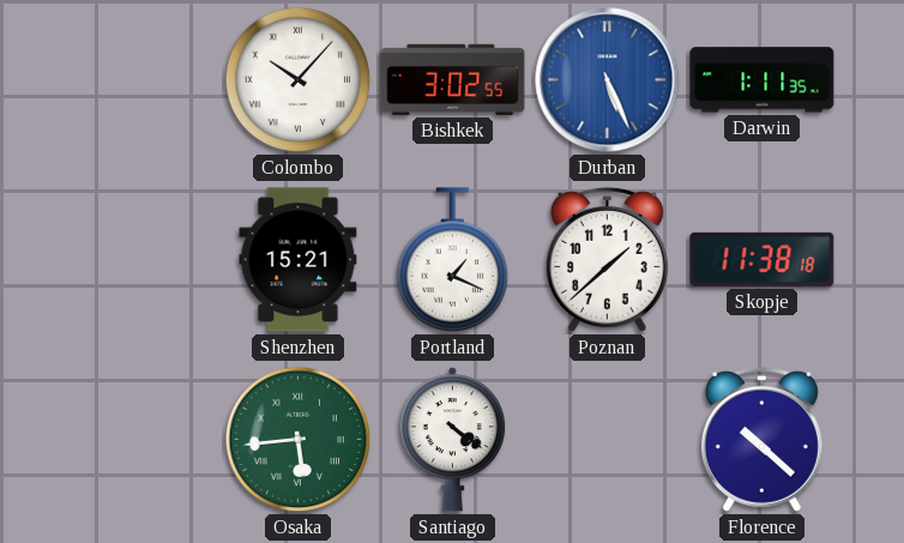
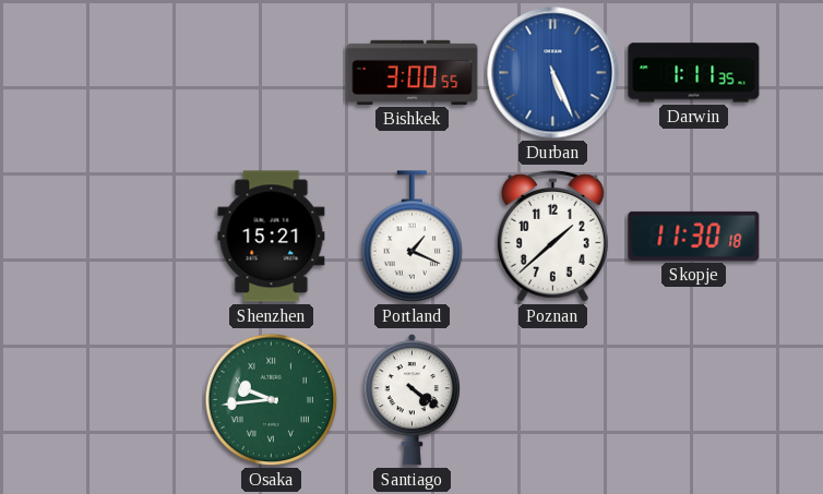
Colombo: 10:07 -> none
Bishkek: 3:02 -> 3:00
Skopje: 11:38 -> 11:30
Osaka: 5:44 -> 9:44
Florence: 10:22 -> none
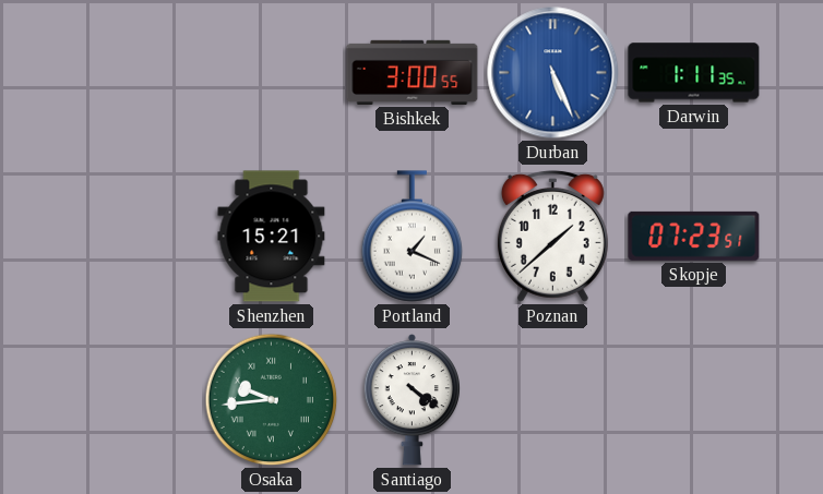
Skopje: 11:30 -> 07:23
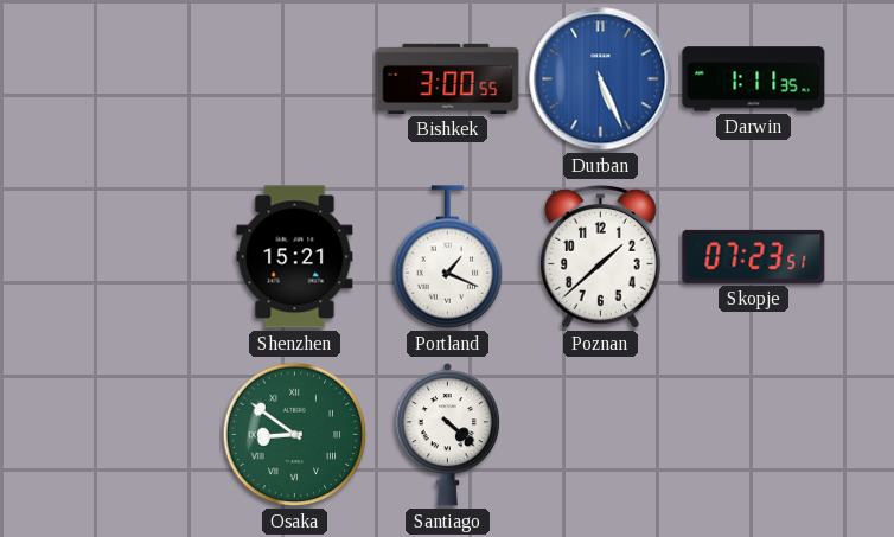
Osaka: 9:44 -> 8:51
Santiago: 4:21 -> 4:22
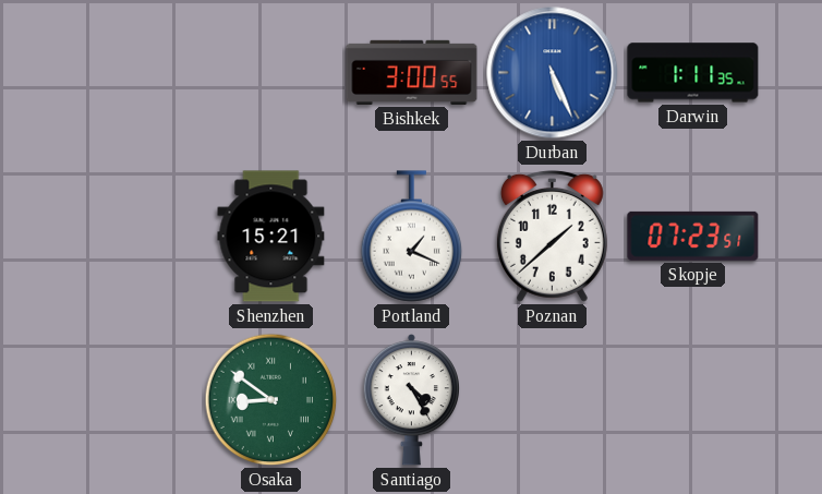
Santiago: 4:22 -> 4:25
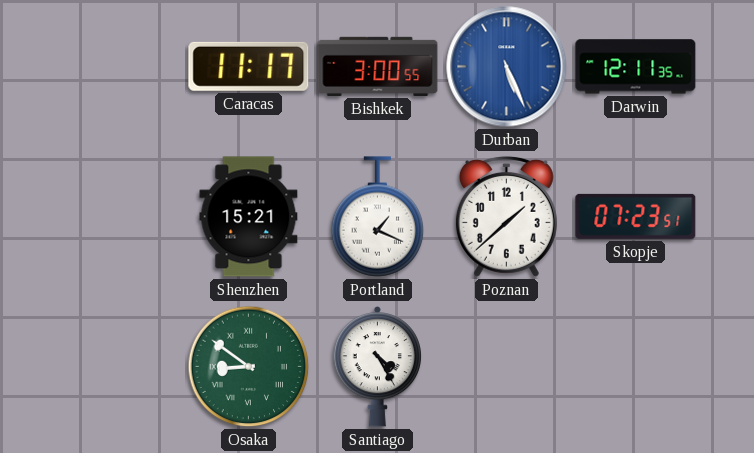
Caracas: none -> 11:17
Darwin: 1:11 -> 12:11
